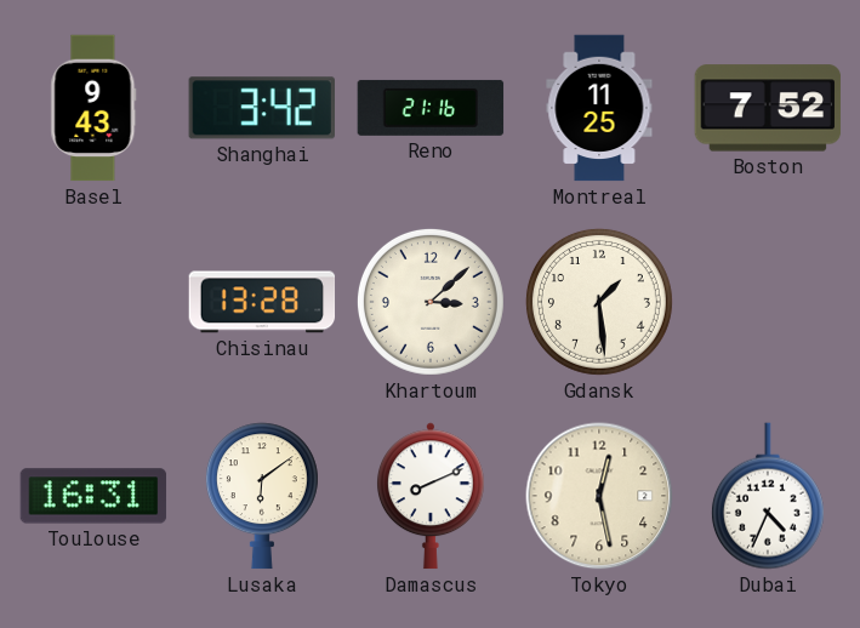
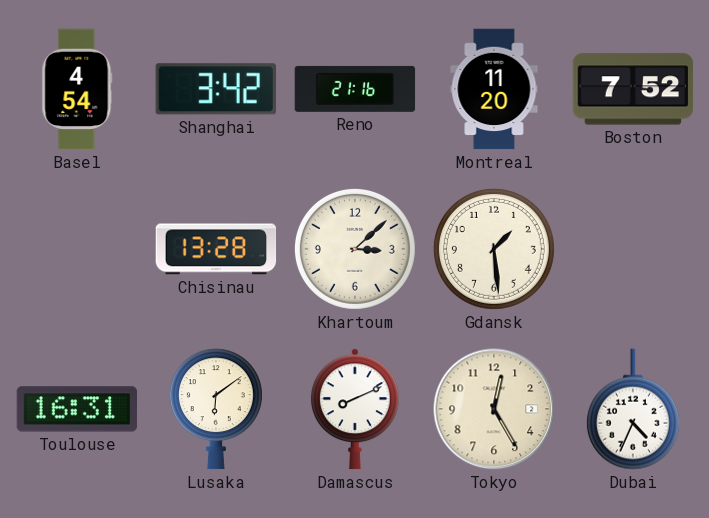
Basel: 9:43 -> 4:54
Montreal: 11:25 -> 11:20
Tokyo: 12:28 -> 12:25
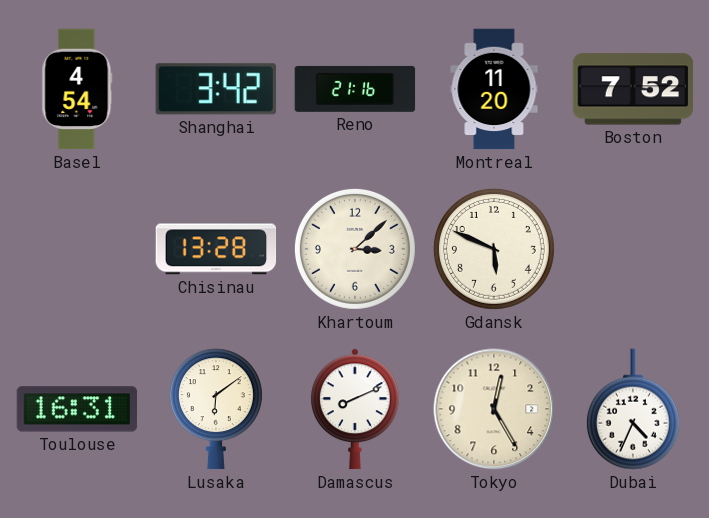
Gdansk: 1:29 -> 5:49
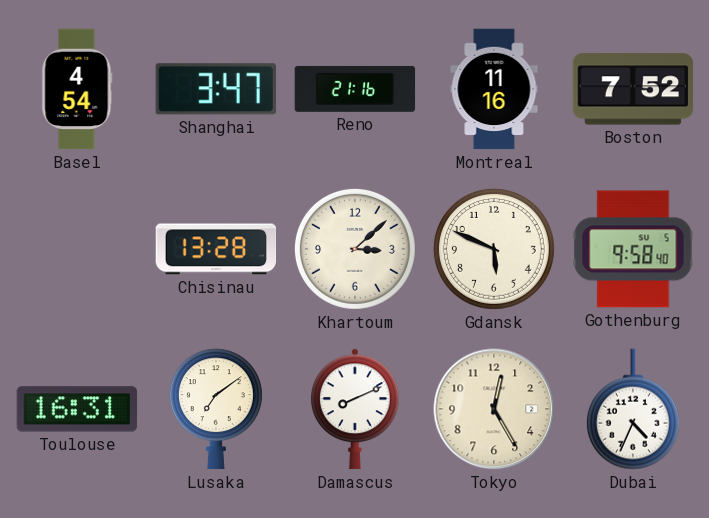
Shanghai: 3:42 -> 3:47
Montreal: 11:20 -> 11:16
Gothenburg: none -> 9:58
Lusaka: 6:09 -> 7:09
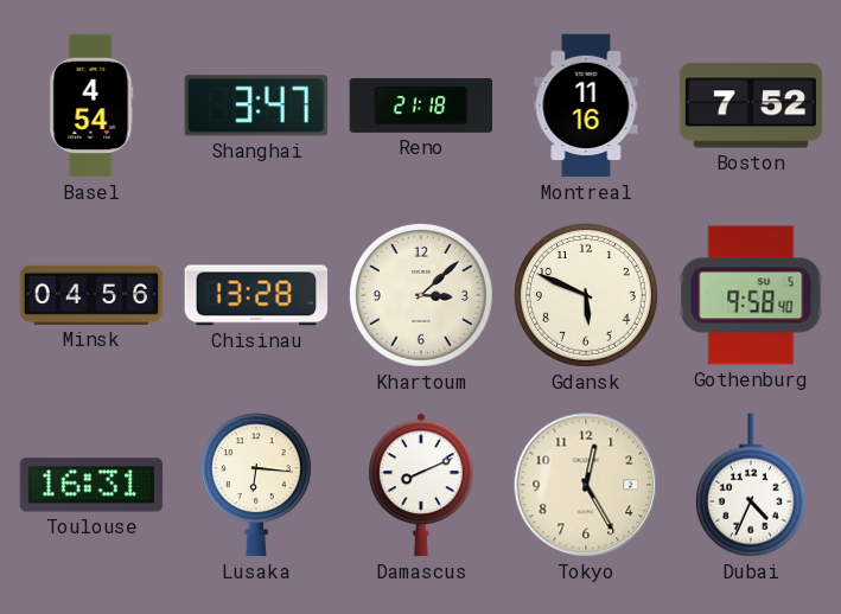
Reno: 21:16 -> 21:18
Minsk: none -> 04:56
Lusaka: 7:09 -> 6:16
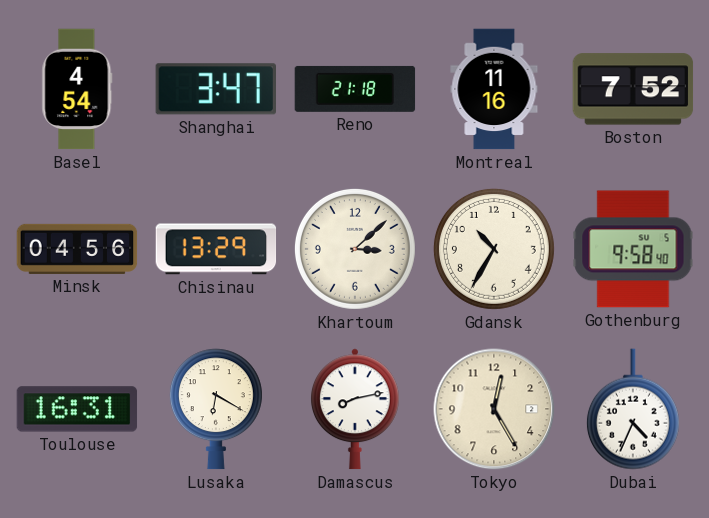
Chisinau: 13:28 -> 13:29
Gdansk: 5:49 -> 10:35
Lusaka: 6:16 -> 6:20
Damascus: 8:11 -> 8:13
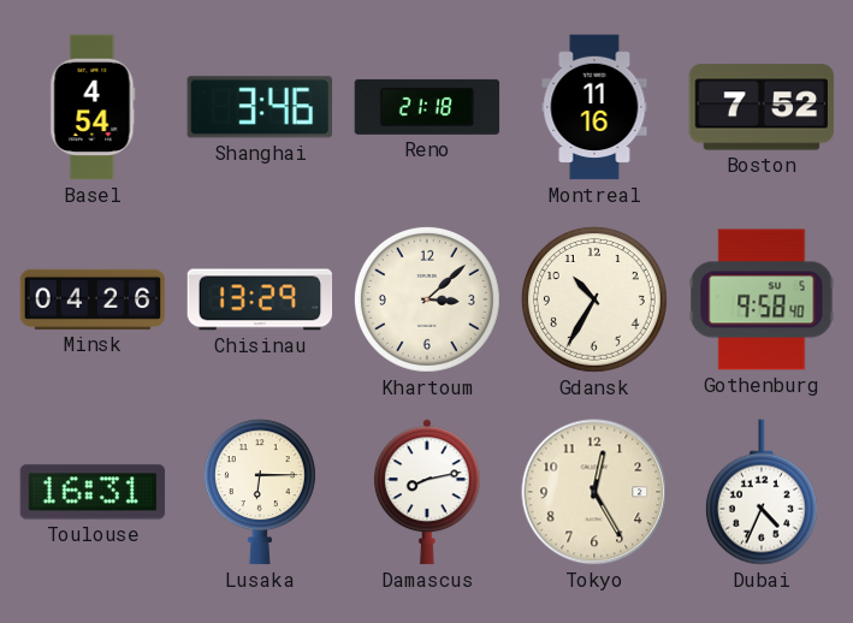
Shanghai: 3:47 -> 3:46
Minsk: 04:56 -> 04:26
Lusaka: 6:20 -> 6:15
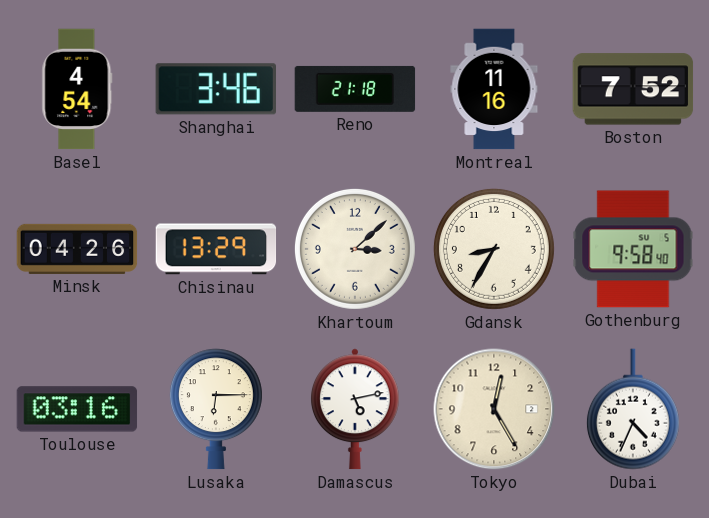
Gdansk: 10:35 -> 8:35
Toulouse: 16:31 -> 03:16
Damascus: 8:13 -> 5:13
